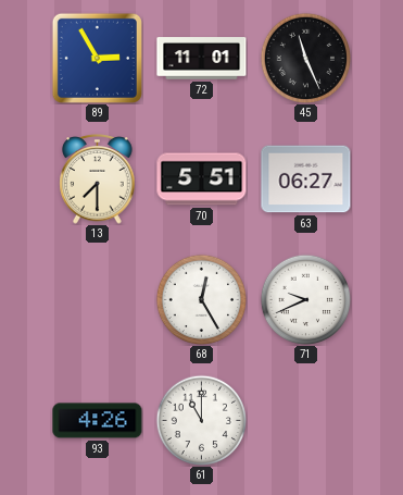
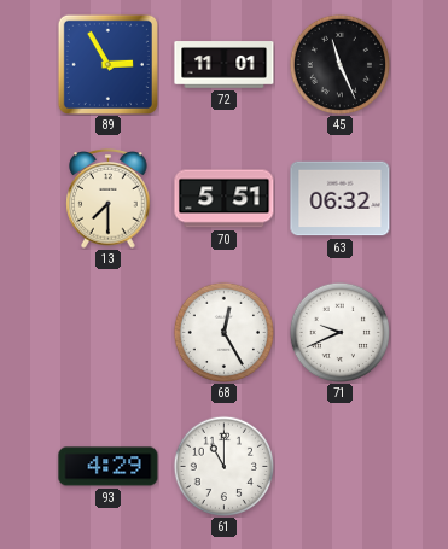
63: 06:27 -> 06:32
93: 4:26 -> 4:29
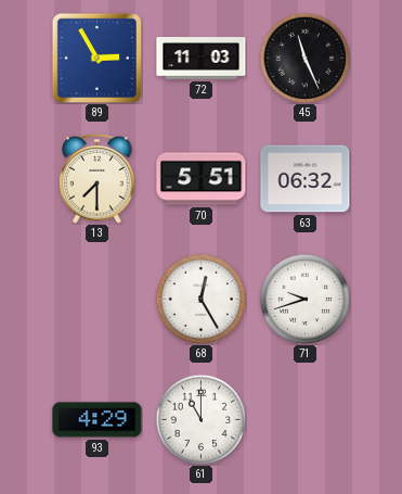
72: 11:01 -> 11:03
71: 9:41 -> 9:42
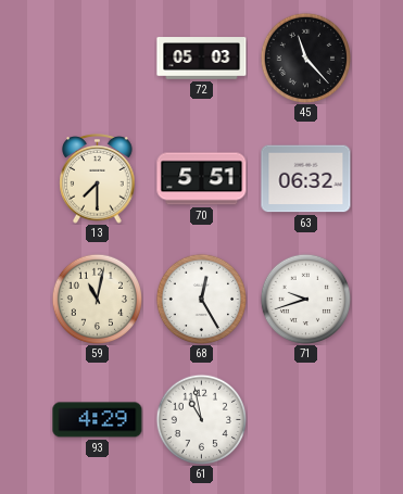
89: 2:55 -> none
72: 11:03 -> 05:03
45: 11:26 -> 11:23
59: none -> 11:02
61: 11:00 -> 10:58
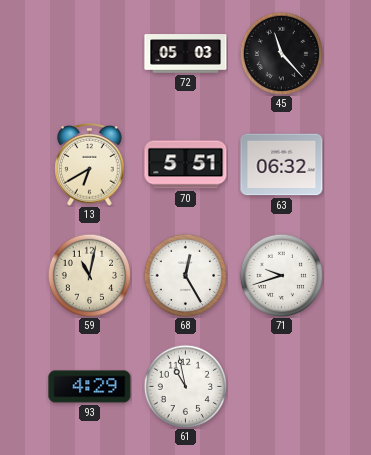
13: 7:30 -> 6:40
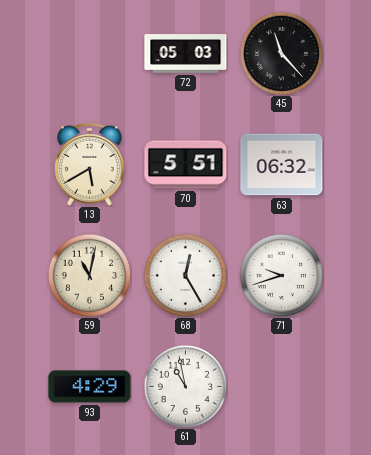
13: 6:40 -> 5:40
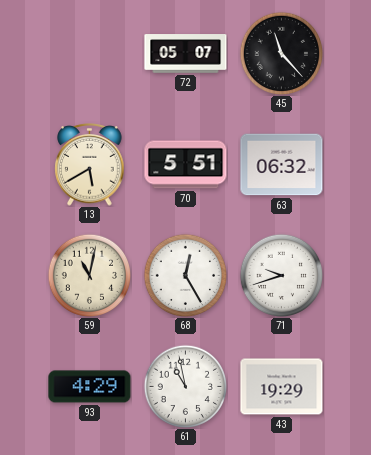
72: 05:03 -> 05:07
43: none -> 19:29
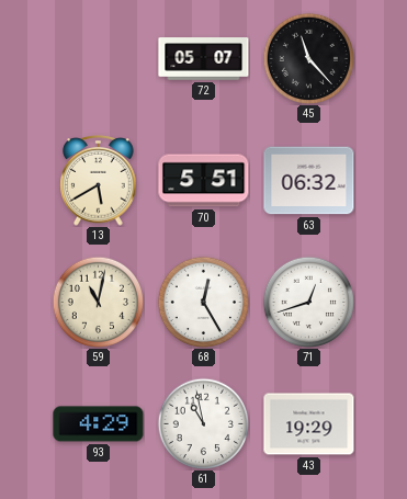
71: 9:42 -> 12:42
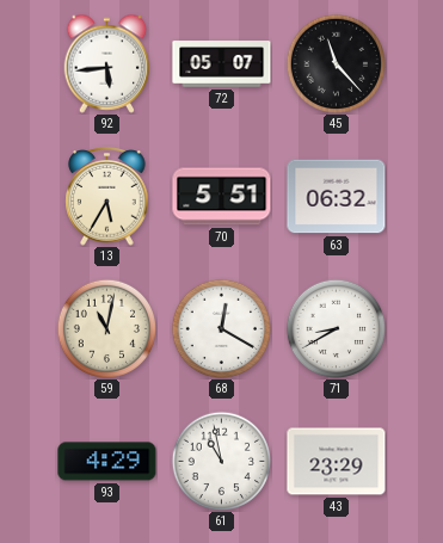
92: none -> 5:44
13: 5:40 -> 5:35
68: 12:25 -> 12:20
71: 12:42 -> 8:40
43: 19:29 -> 23:29
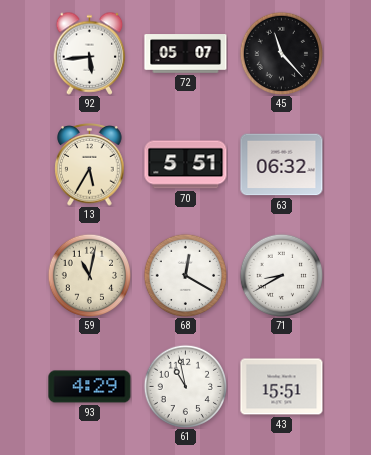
43: 23:29 -> 15:51
